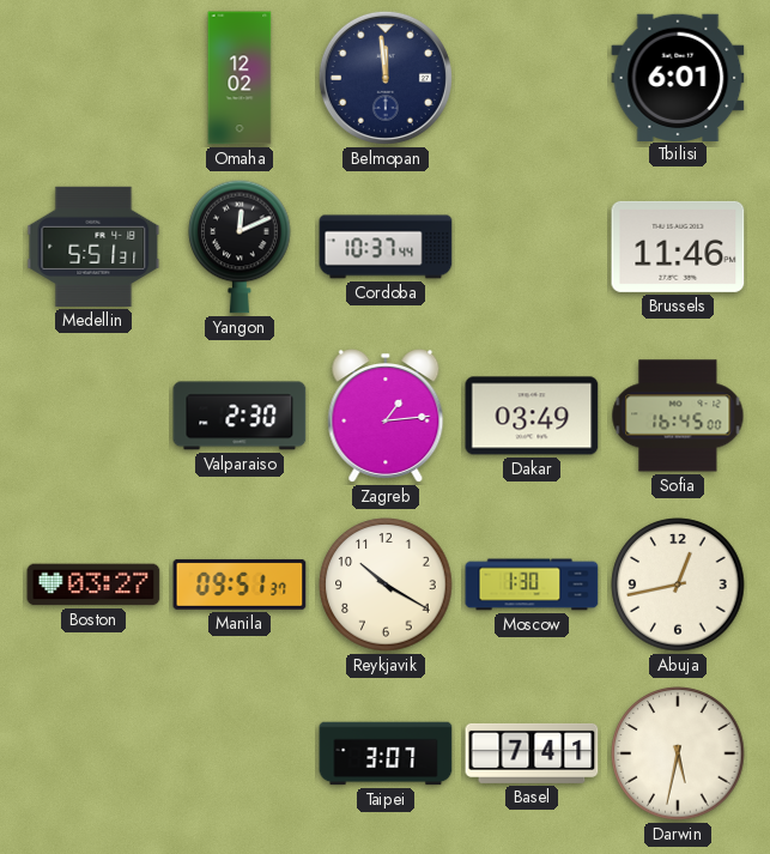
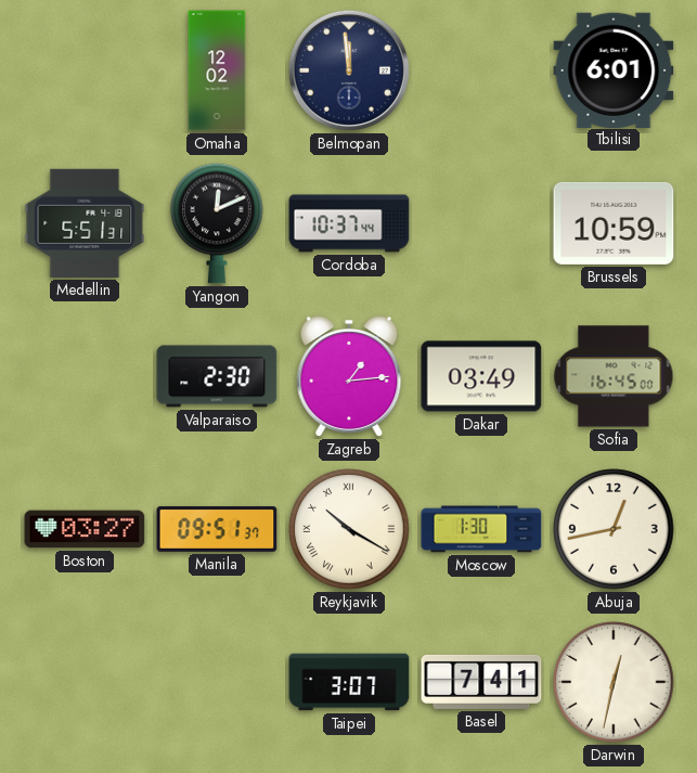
Brussels: 11:46 -> 10:59
Reykjavik numerals: Arabic -> Roman
Darwin: 5:32 -> 12:32
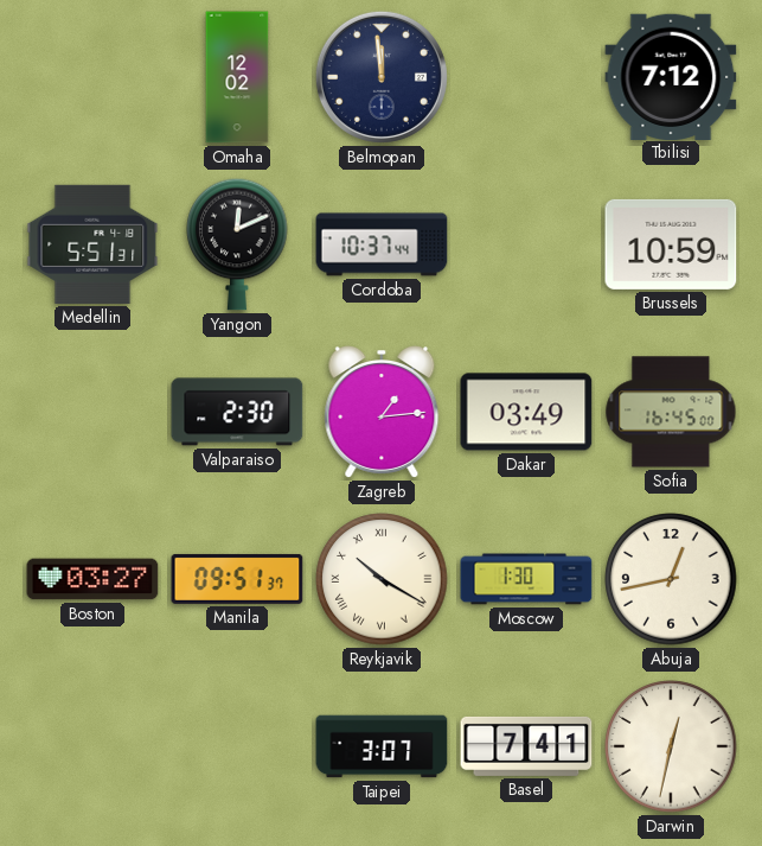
Tbilisi: 6:01 -> 7:12
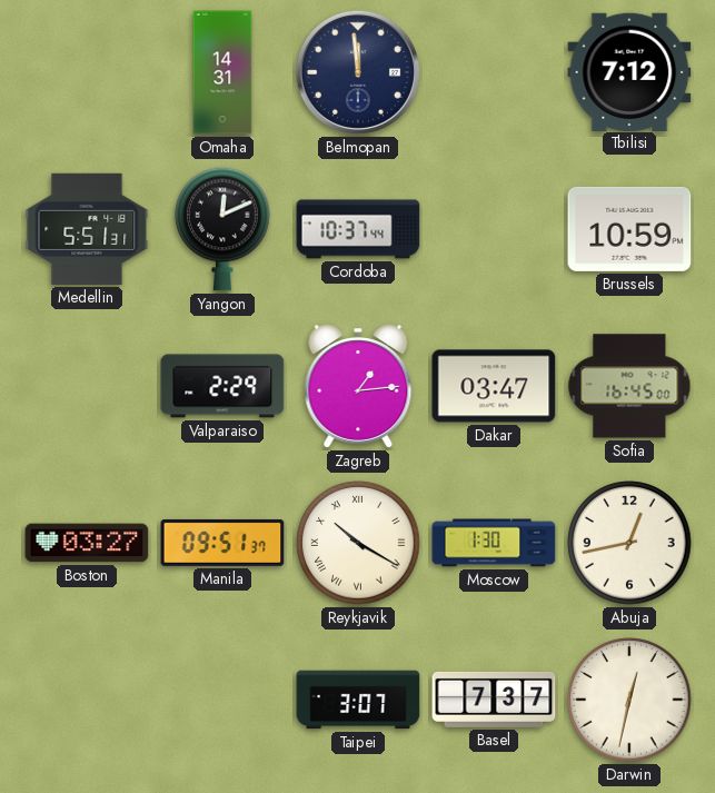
Omaha: 12:02 -> 14:31
Valparaiso: 2:30 -> 2:29
Dakar: 03:49 -> 03:47
Basel: 7:41 -> 7:37
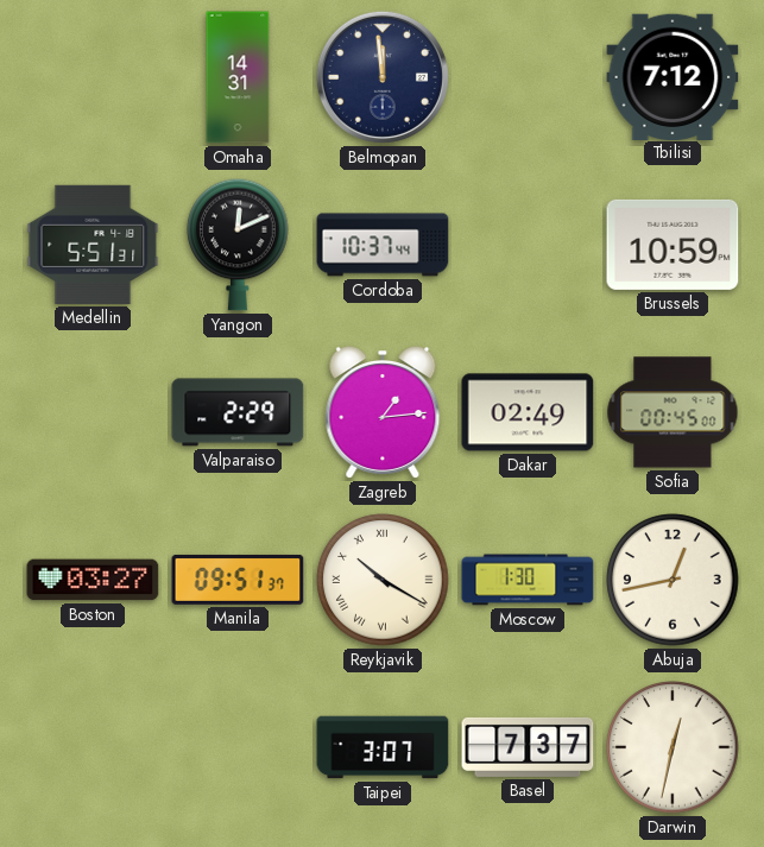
Dakar: 03:47 -> 02:49
Sofia: 16:45 -> 00:45
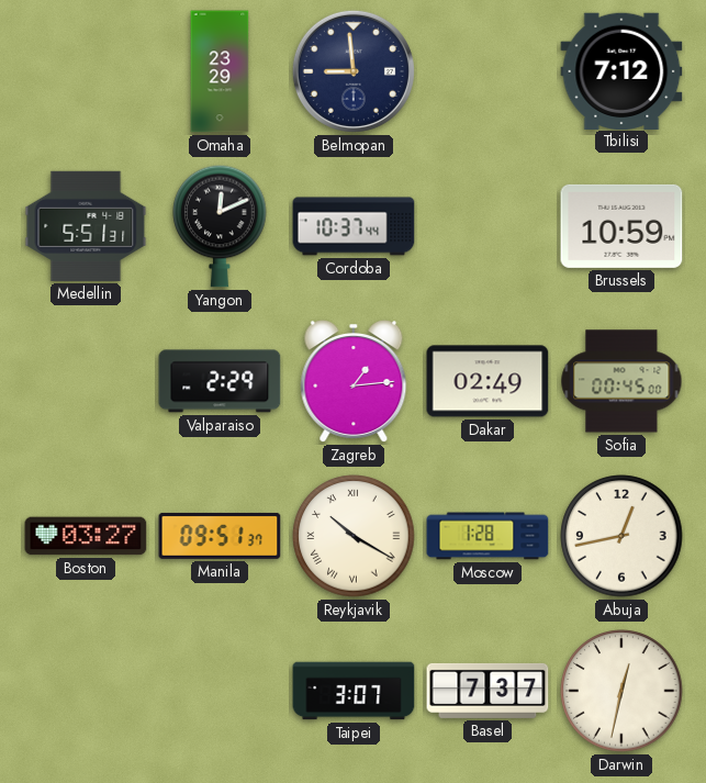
Omaha: 14:31 -> 23:29
Belmopan: 11:59 -> 8:59
Moscow: 1:30 -> 1:28
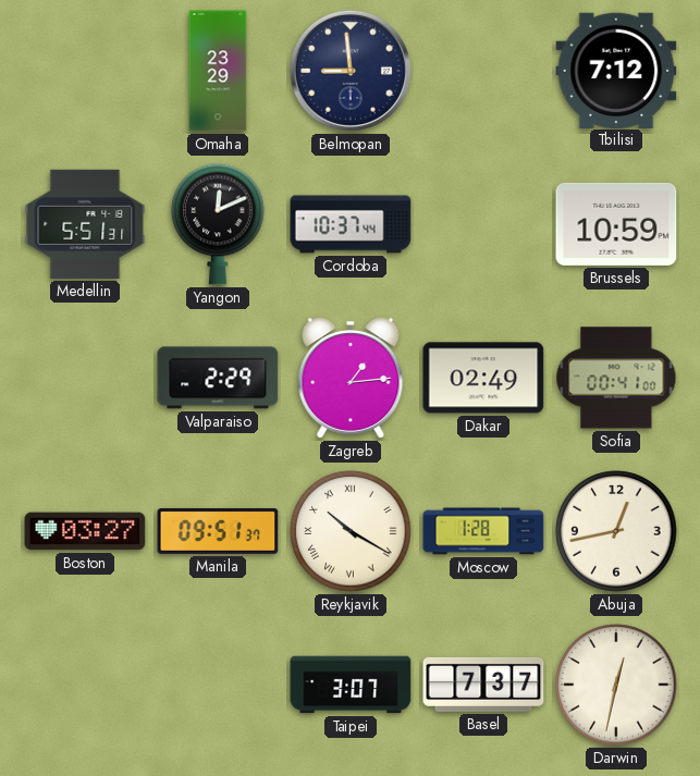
Sofia: 00:45 -> 00:41
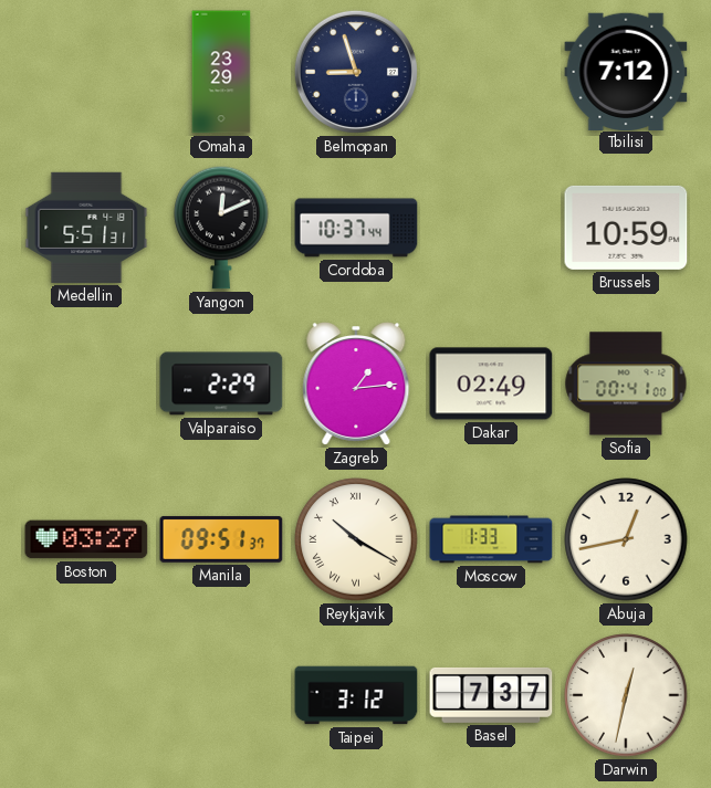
Belmopan: 8:59 -> 8:57
Moscow: 1:28 -> 1:33
Taipei: 3:07 -> 3:12
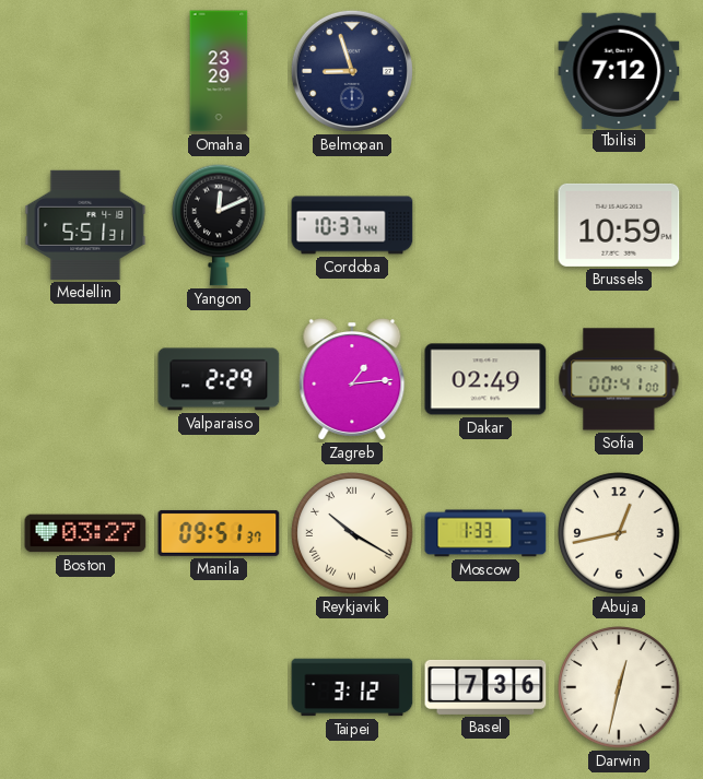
Basel: 7:37 -> 7:36
